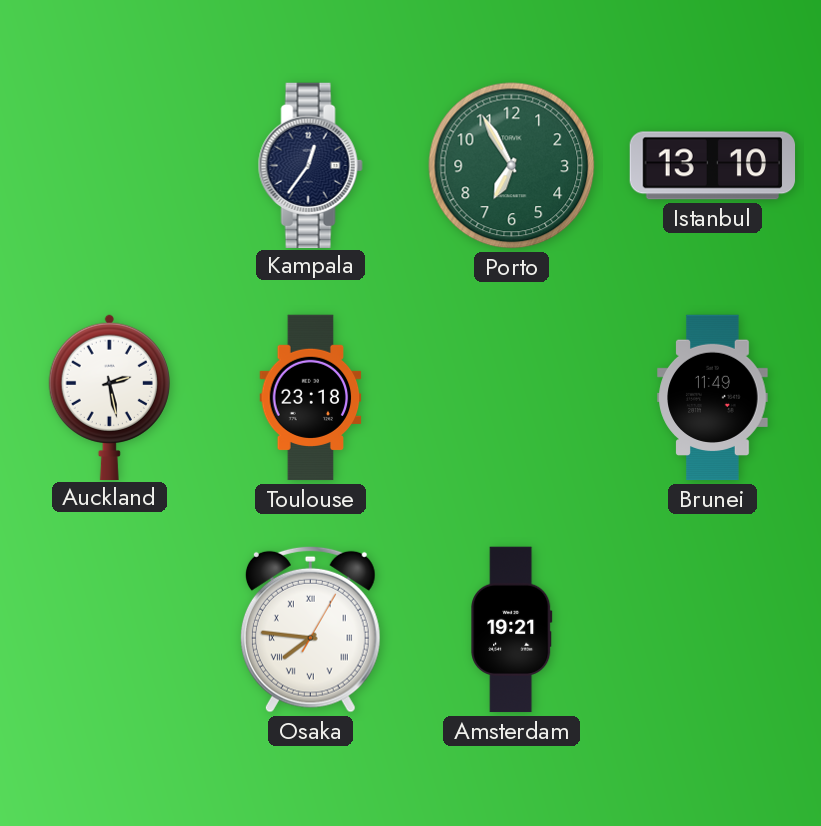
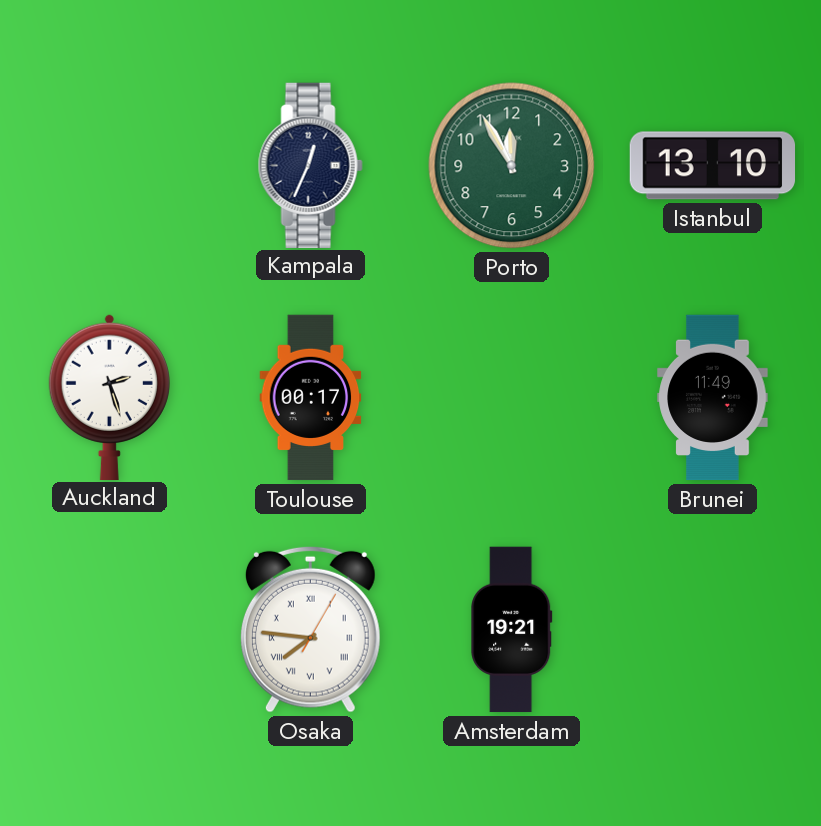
Kampala: 12:36 -> 12:34
Porto: 6:55 -> 11:55
Auckland: 2:28 -> 2:27
Toulouse: 23:18 -> 00:17
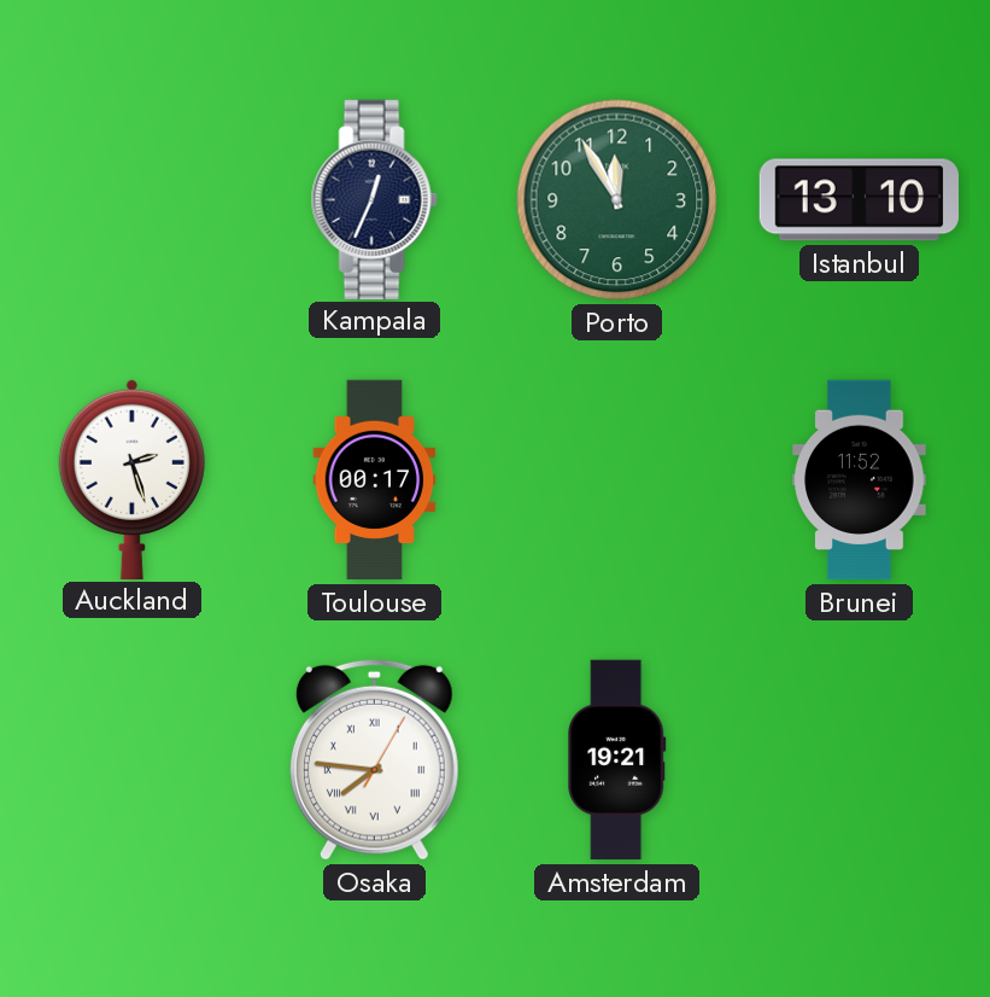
Brunei: 11:49 -> 11:52
